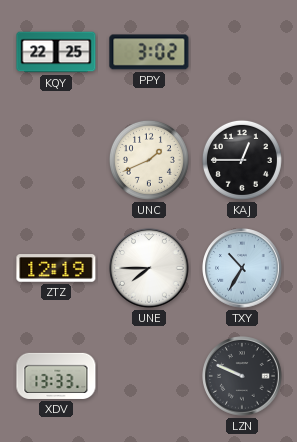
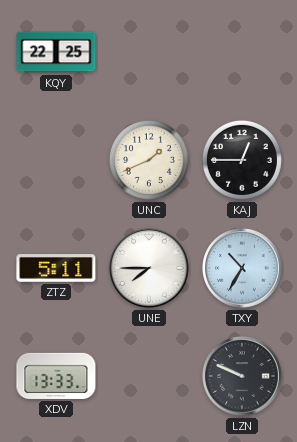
PPY: 3:02 -> none
ZTZ: 12:19 -> 5:11
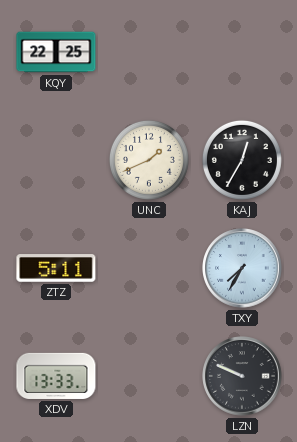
KAJ: 12:45 -> 12:35
UNE: 7:45 -> none
TXY: 10:35 -> 7:35
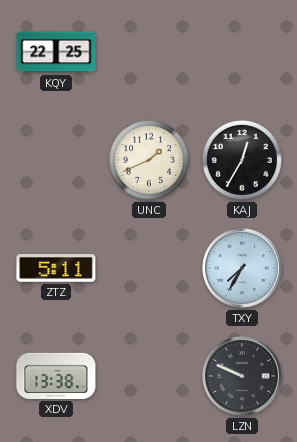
XDV: 13:33 -> 13:38
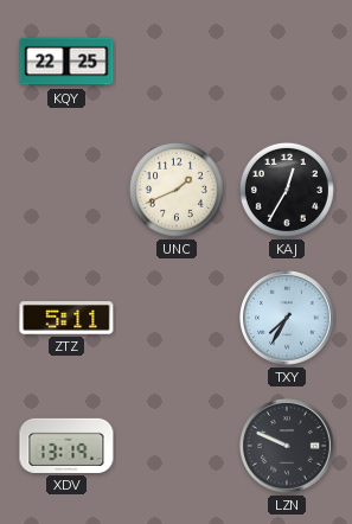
XDV: 13:38 -> 13:19
